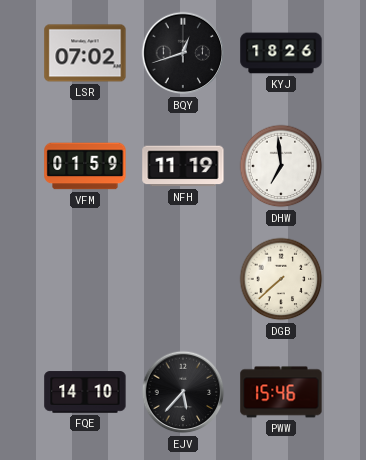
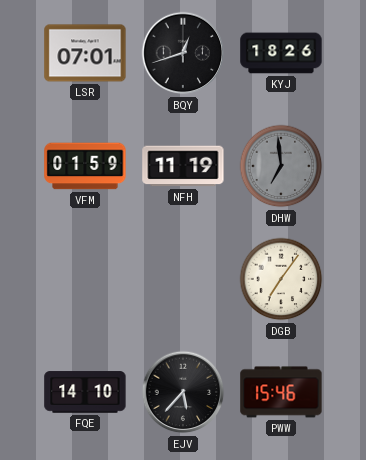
LSR: 07:02 -> 07:01
DHW dial: white -> grey
DGB: 7:38 -> 7:06
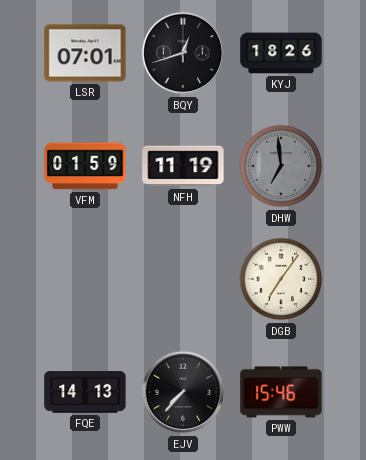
FQE: 14:10 -> 14:13
EJV: 5:37 -> 7:37
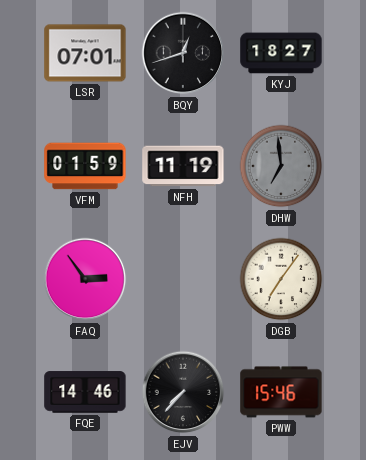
KYJ: 18:26 -> 18:27
FAQ: none -> 2:54
FQE: 14:13 -> 14:46
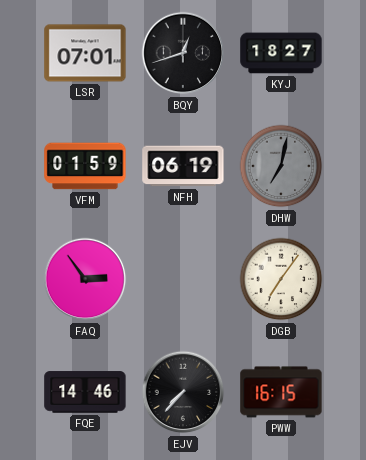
NFH: 11:19 -> 06:19
DHW: 6:59 -> 7:02
PWW: 15:46 -> 16:15
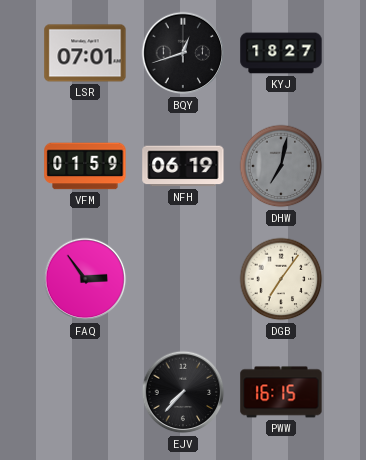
FQE: 14:46 -> none
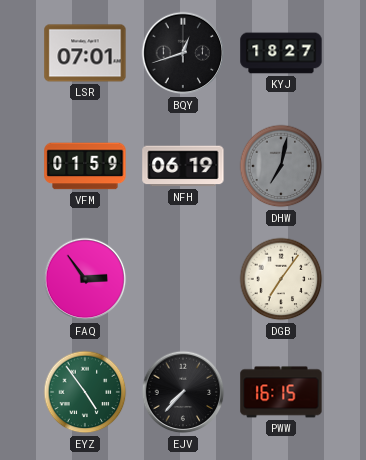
EYZ: none -> 4:54
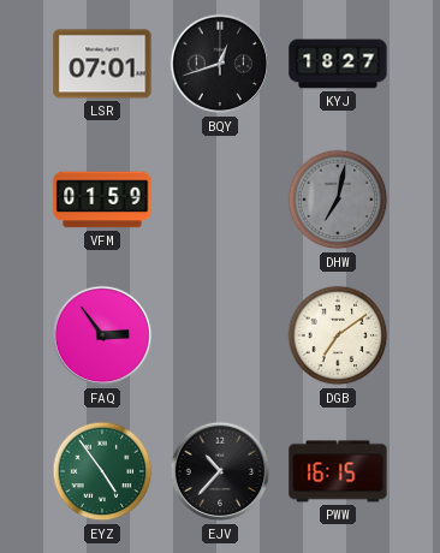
NFH: 06:19 -> none
DGB: 7:06 -> 7:09
EJV: 7:37 -> 10:37
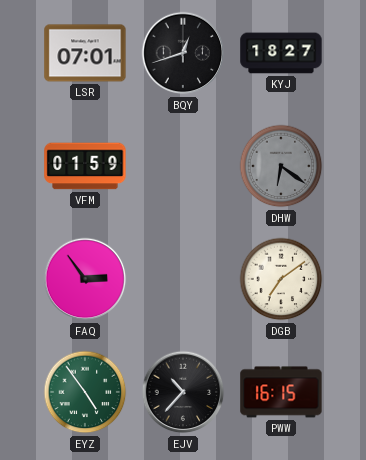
DHW: 7:02 -> 6:21
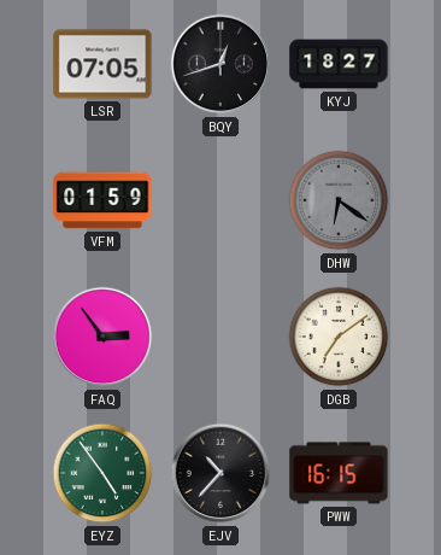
LSR: 07:01 -> 07:05
